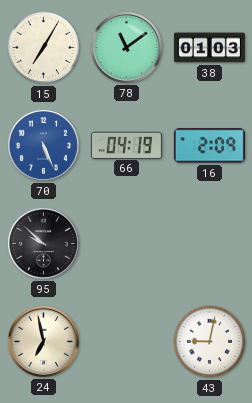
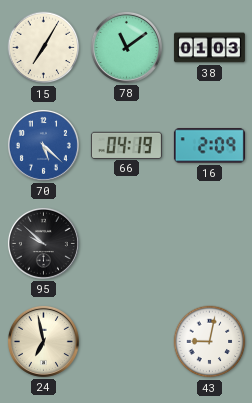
70: 5:26 -> 5:22
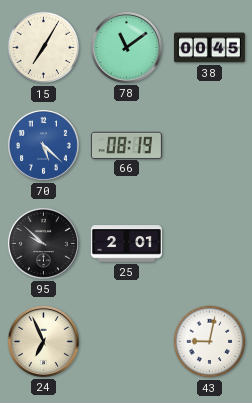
38: 01:03 -> 00:45
66: 04:19 -> 08:19
16: 2:09 -> none
25: none -> 2:01
24: 6:58 -> 6:56
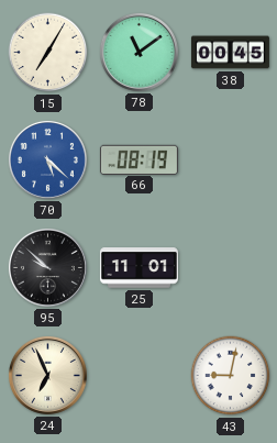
25: 2:01 -> 11:01
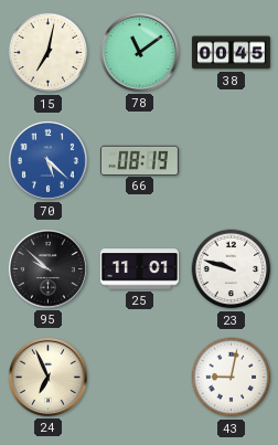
15: 7:05 -> 7:02
23: none -> 9:48
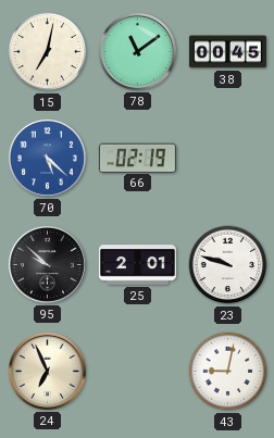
66: 08:19 -> 02:19
25: 11:01 -> 2:01
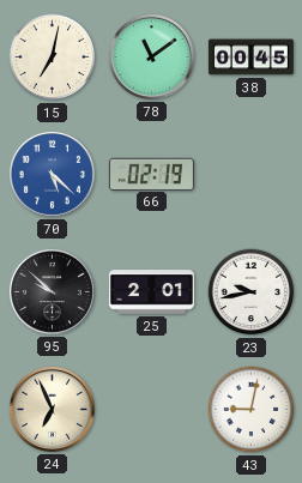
23: 9:48 -> 9:43
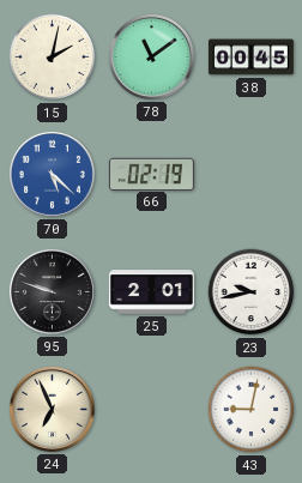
15: 7:02 -> 2:02
95: 9:52 -> 9:48
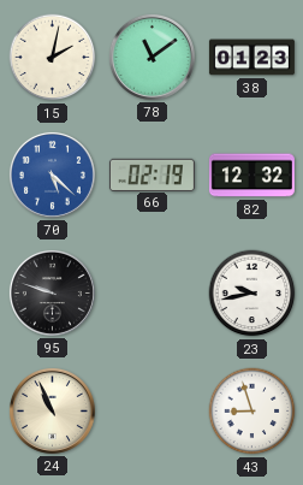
38: 00:45 -> 01:23
82: none -> 12:32
25: 2:01 -> none
24: 6:56 -> 10:56
43: 9:02 -> 8:57
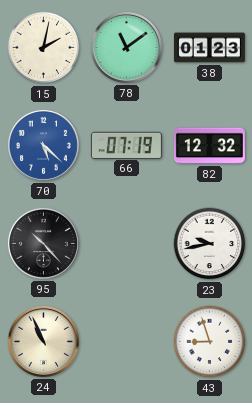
66: 02:19 -> 07:19
95: 9:48 -> 10:23
